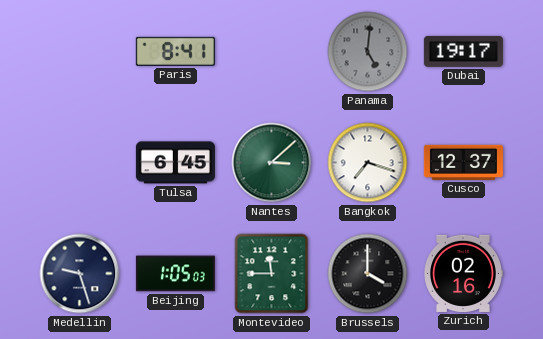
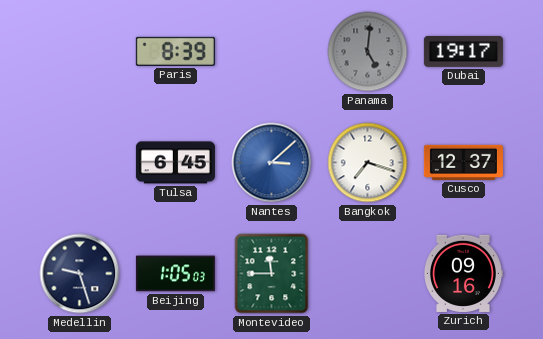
Paris: 8:41 -> 8:39
Nantes dial: green -> blue
Brussels: 4:00 -> none
Zurich: 02:16 -> 09:16
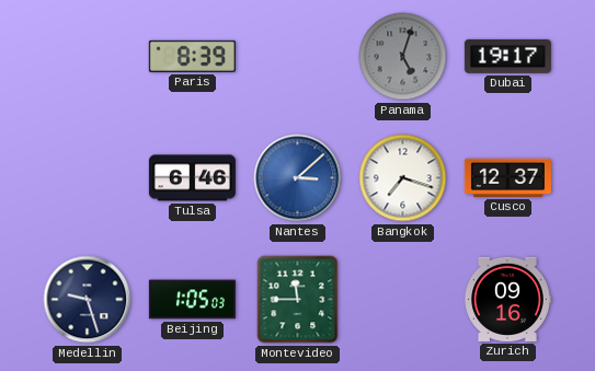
Panama: 5:01 -> 5:03
Tulsa: 6:45 -> 6:46
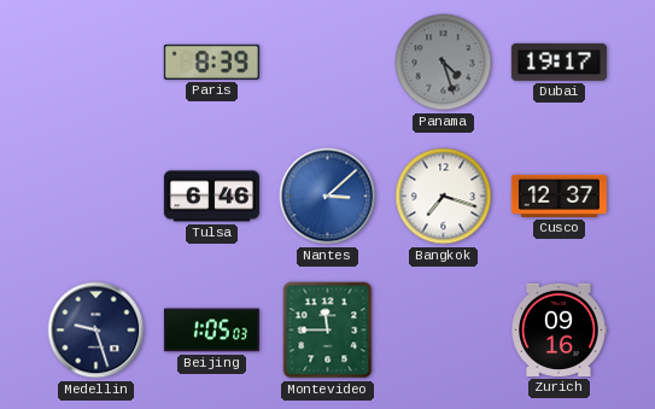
Panama: 5:03 -> 4:27
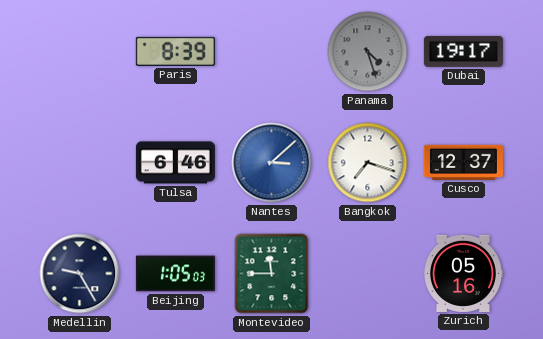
Medellin: 9:27 -> 9:25
Zurich: 09:16 -> 05:16
